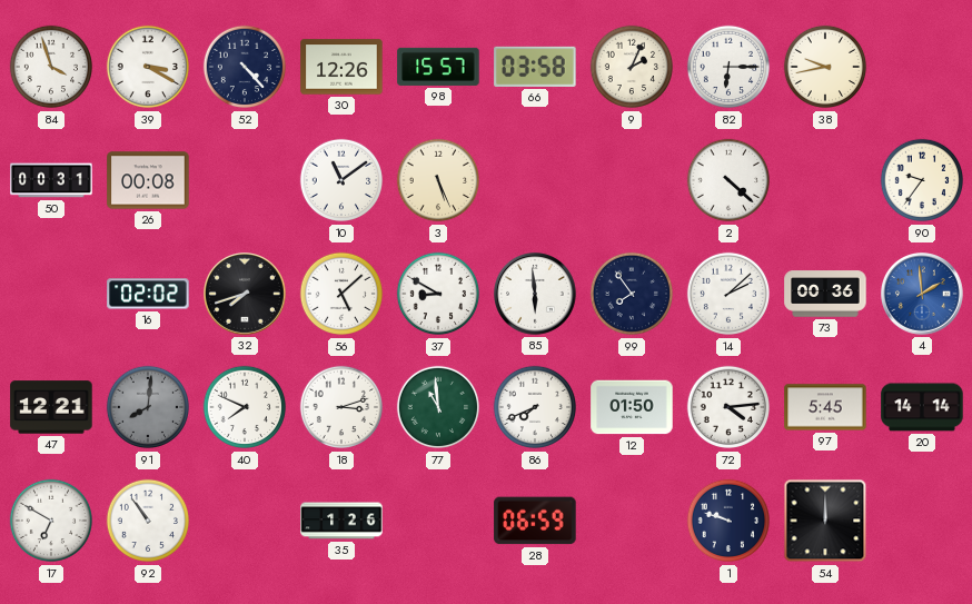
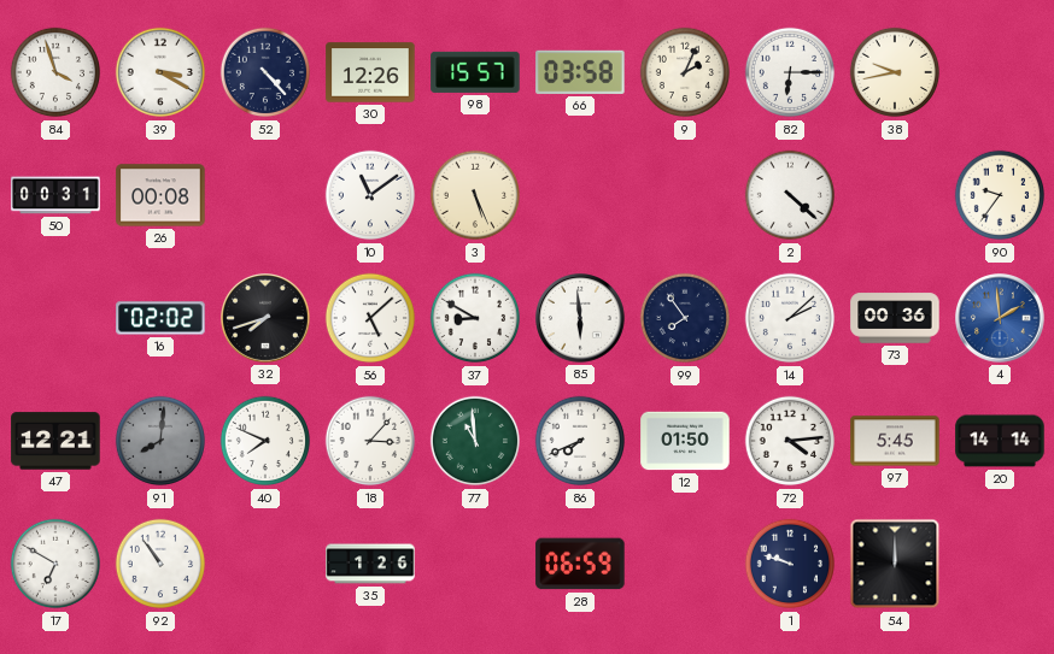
18: 3:12 -> 3:07
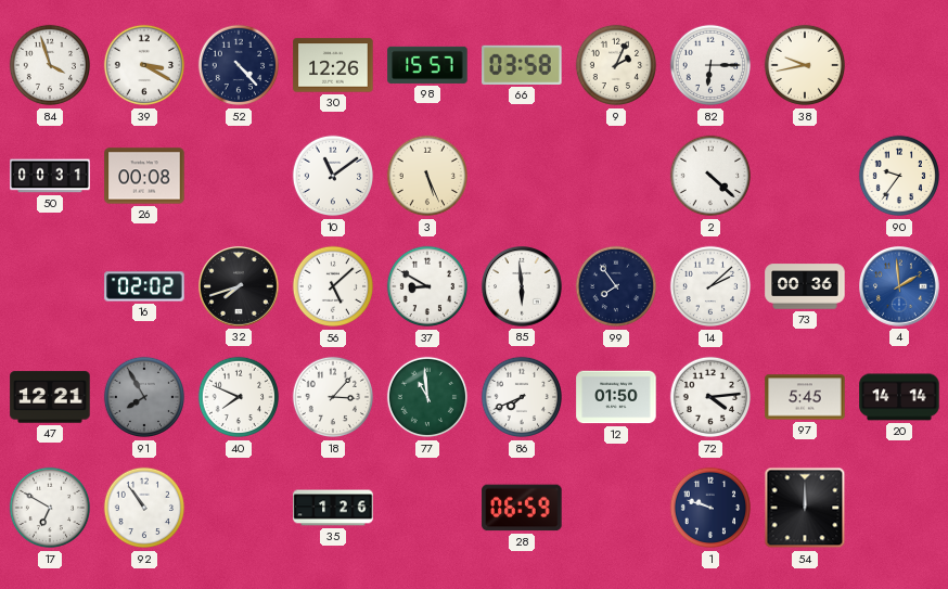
91: 8:01 -> 7:55
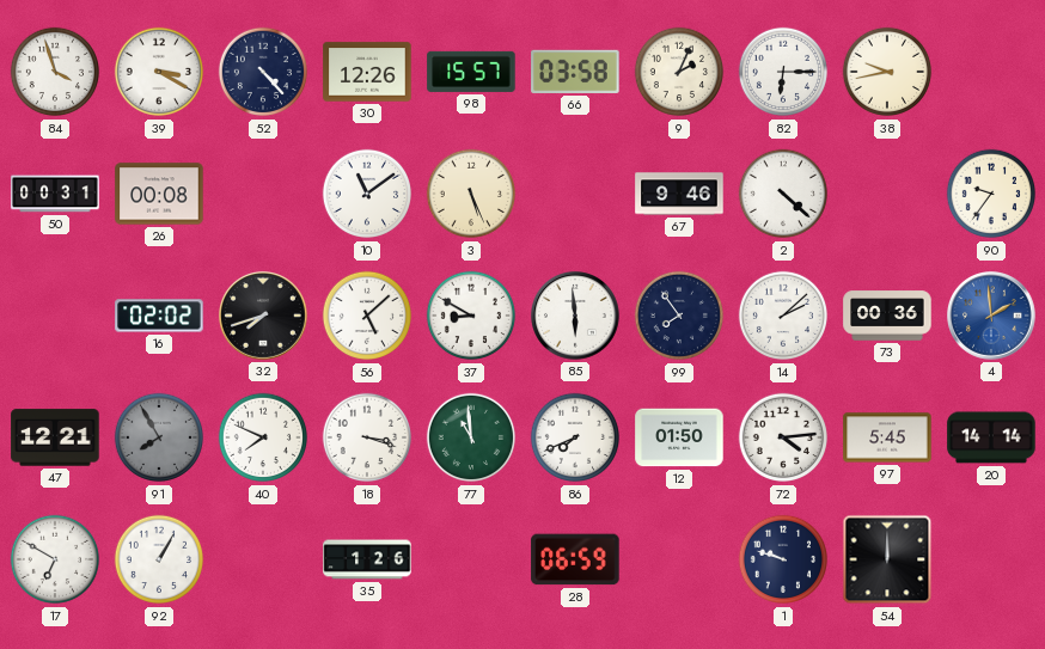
67: none -> 9:46
18: 3:07 -> 3:18
92: 10:54 -> 1:05
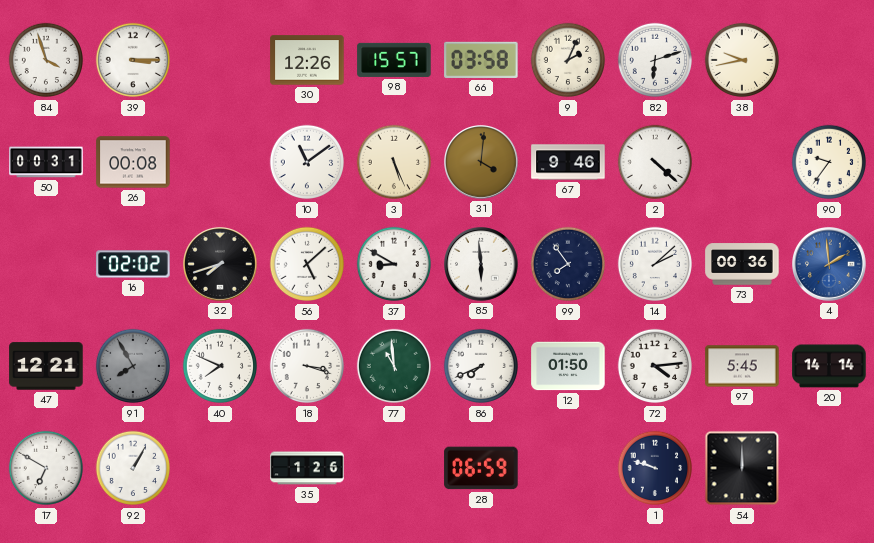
39: 3:20 -> 3:15
52: 4:23 -> none
82: 6:15 -> 6:12
31: none -> 4:01
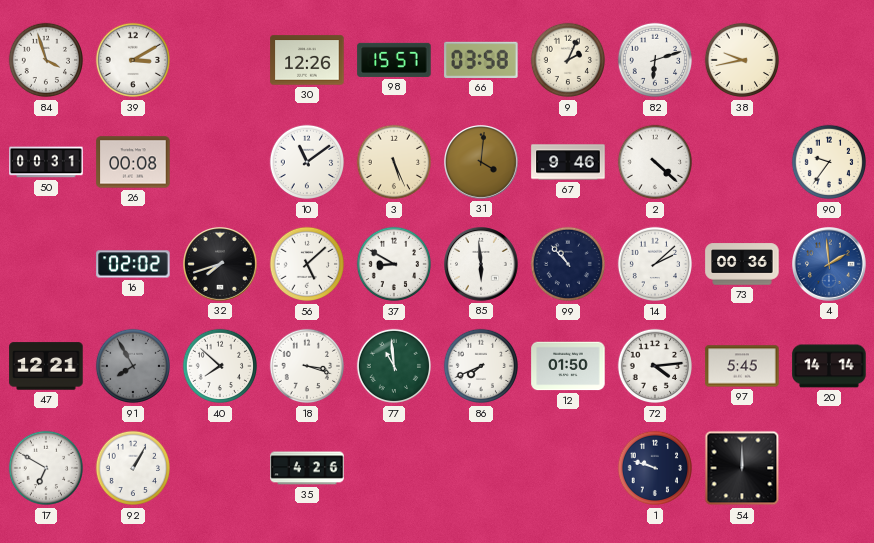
39: 3:15 -> 3:10
99: 7:54 -> 10:53
40: 7:49 -> 7:52
35: 1:26 -> 4:26
28: 06:59 -> none
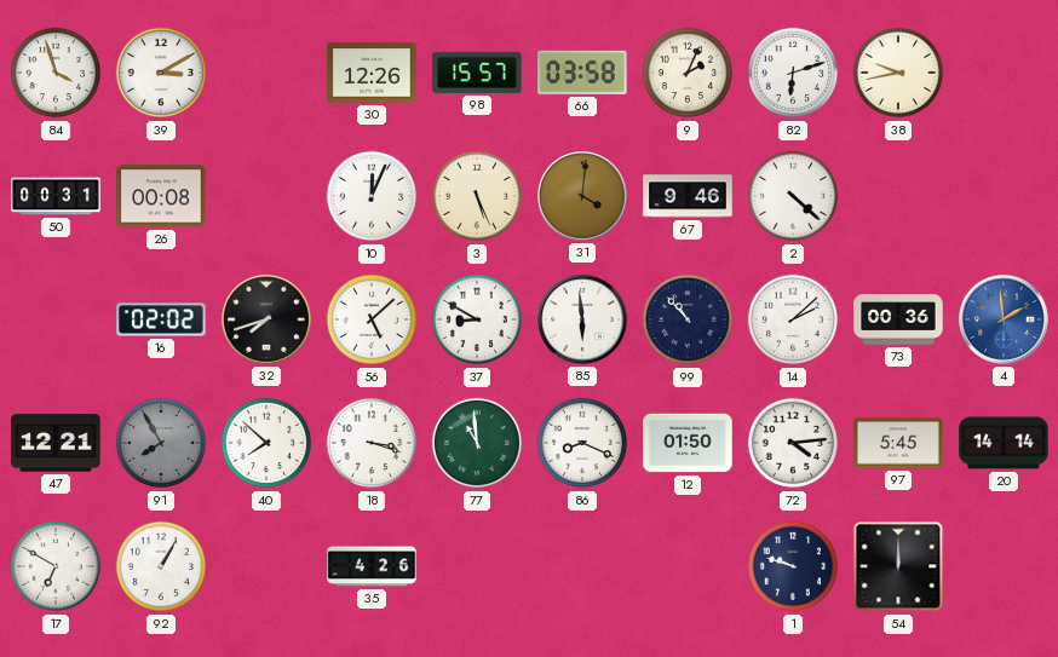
10: 11:09 -> 12:04
90: 9:36 -> none
86: 7:41 -> 8:19
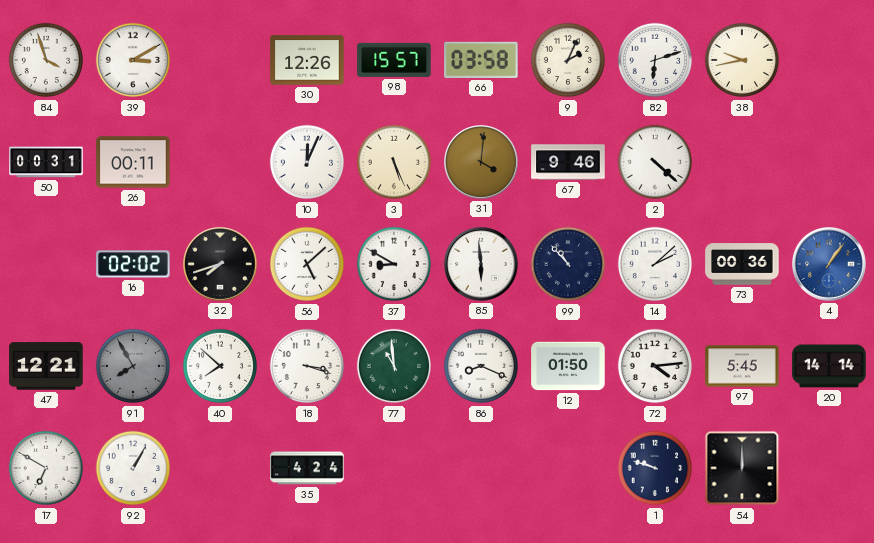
26: 00:08 -> 00:11
4: 1:59 -> 1:06
35: 4:26 -> 4:24
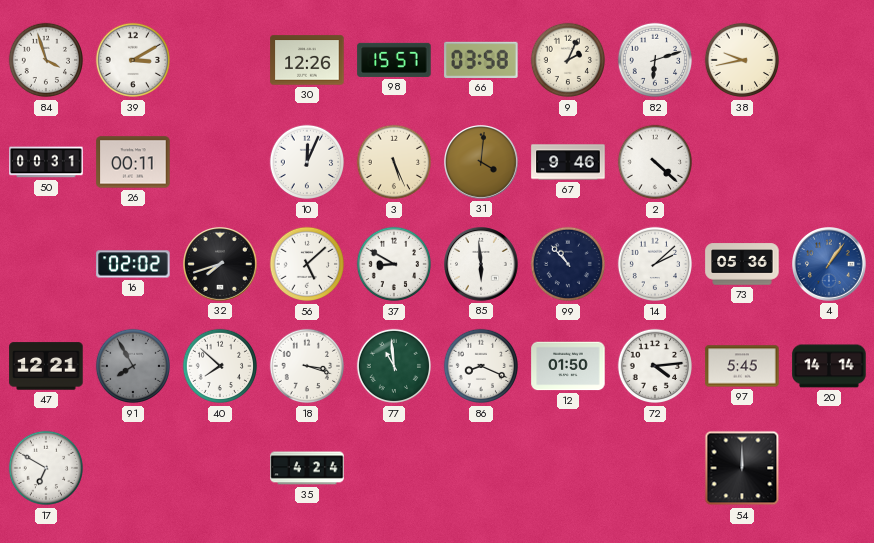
73: 00:36 -> 05:36
92: 1:05 -> none
1: 9:48 -> none
